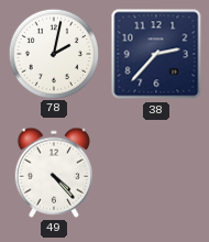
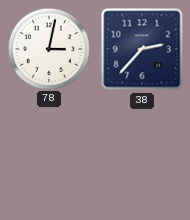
78: 2:02 -> 3:02
49: 4:23 -> none
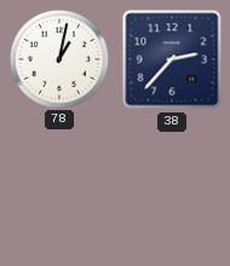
78: 3:02 -> 1:02
